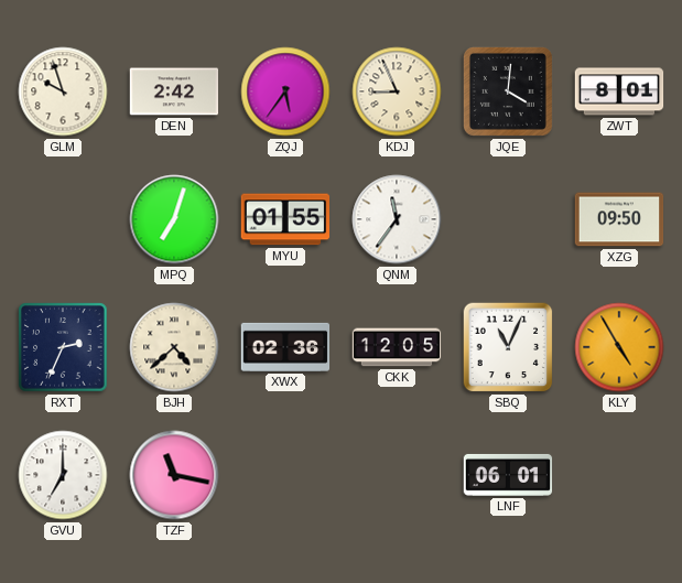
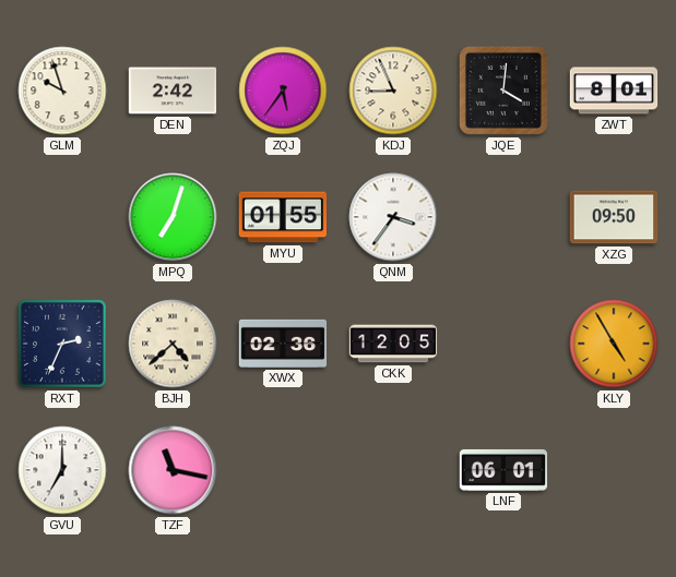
QNM: 11:36 -> 3:36
SBQ: 11:04 -> none
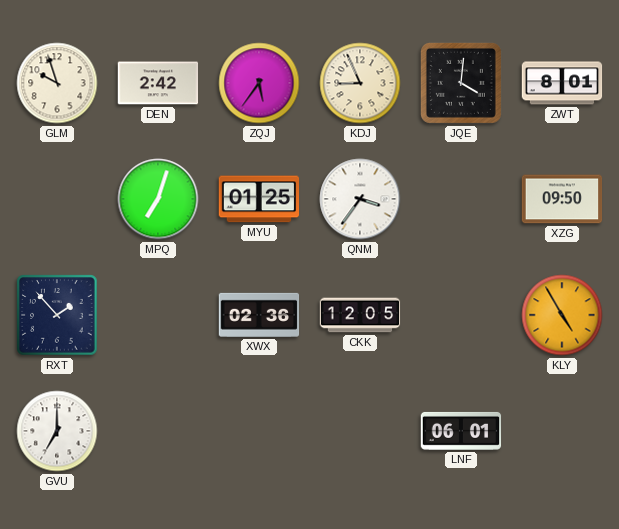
MYU: 01:55 -> 01:25
RXT: 2:34 -> 1:53
BJH: 4:38 -> none
TZF: 11:17 -> none
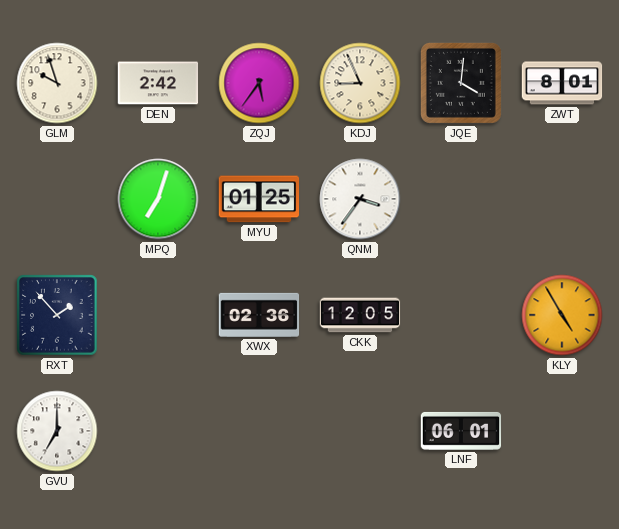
XZG: 09:50 -> none
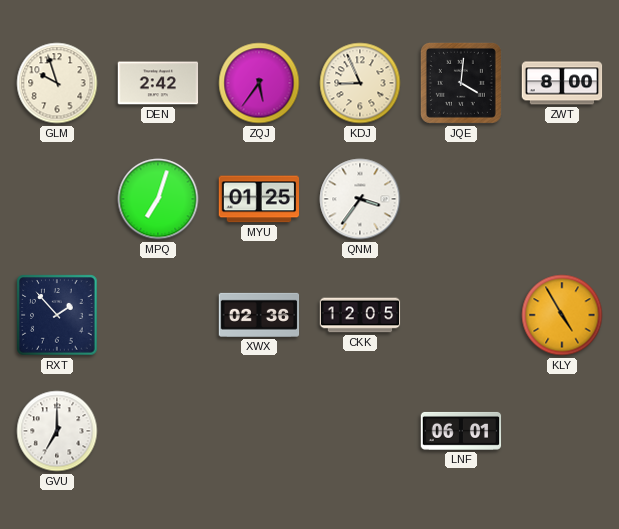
ZWT: 8:01 -> 8:00
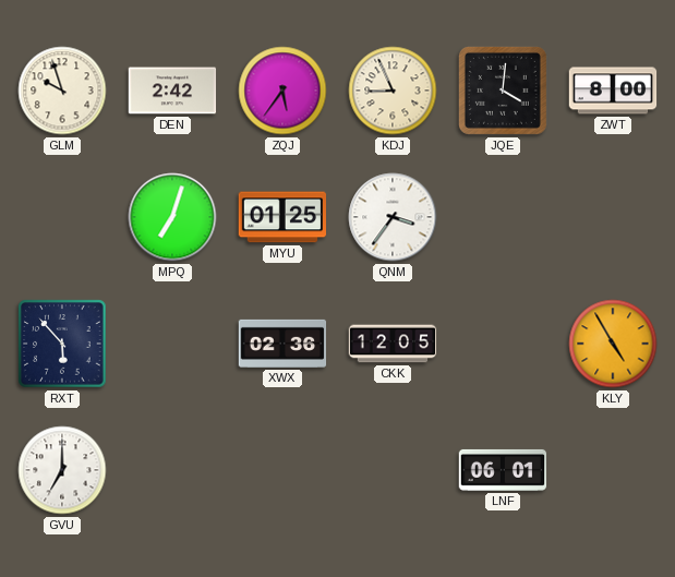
RXT: 1:53 -> 5:53
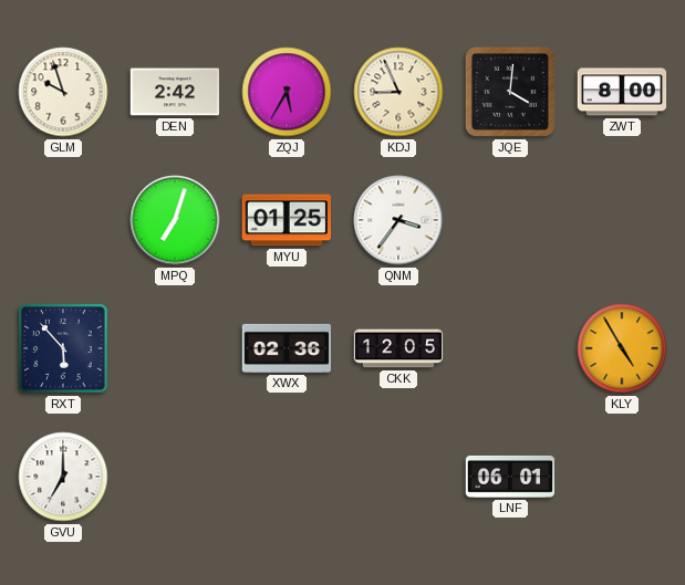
ZQJ: 5:36 -> 5:35
